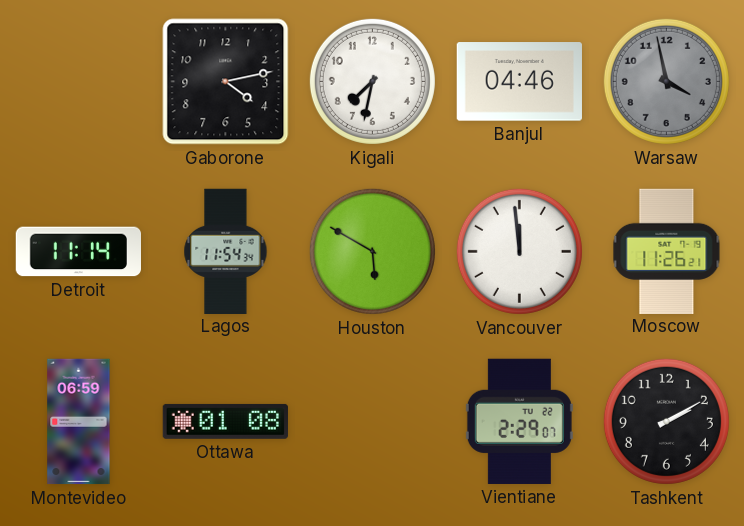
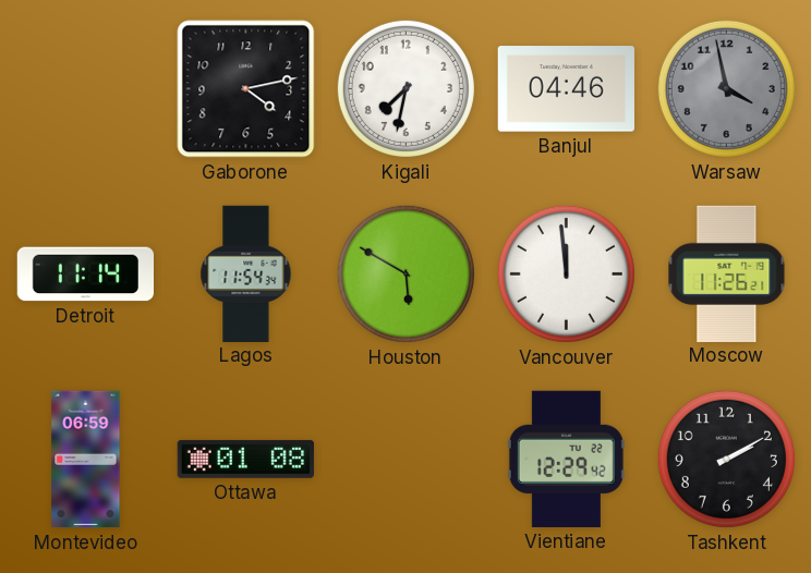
Vientiane: 2:29 -> 12:29
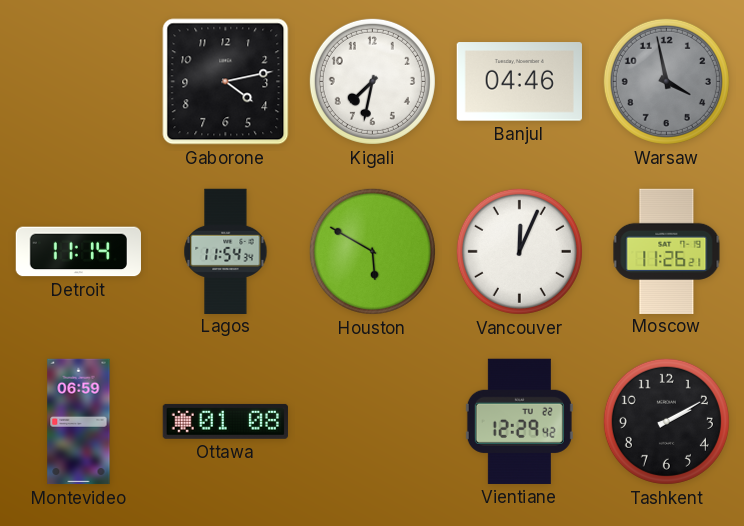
Vancouver: 11:59 -> 12:04
